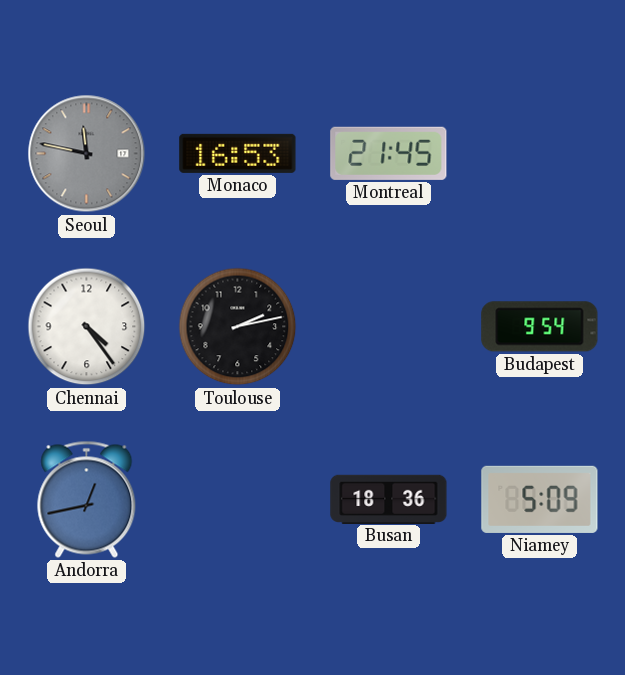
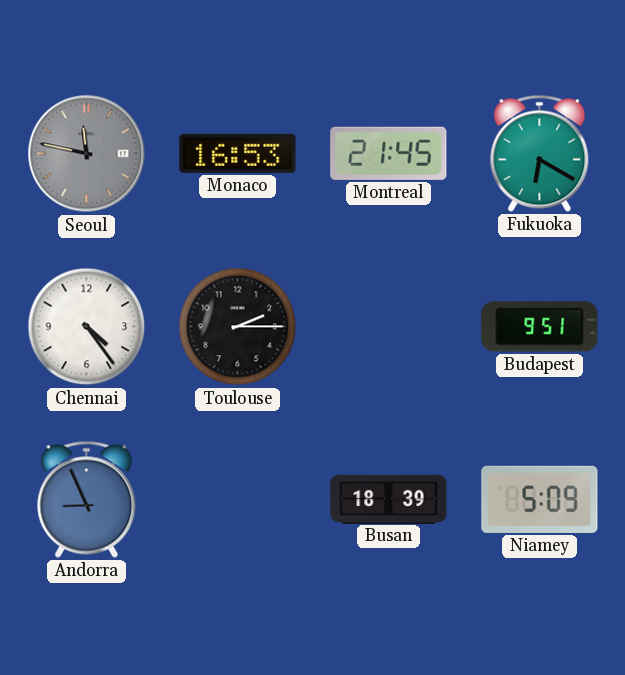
Fukuoka: none -> 6:20
Toulouse: 2:13 -> 2:15
Budapest: 9:54 -> 9:51
Andorra: 12:43 -> 8:56
Busan: 18:36 -> 18:39
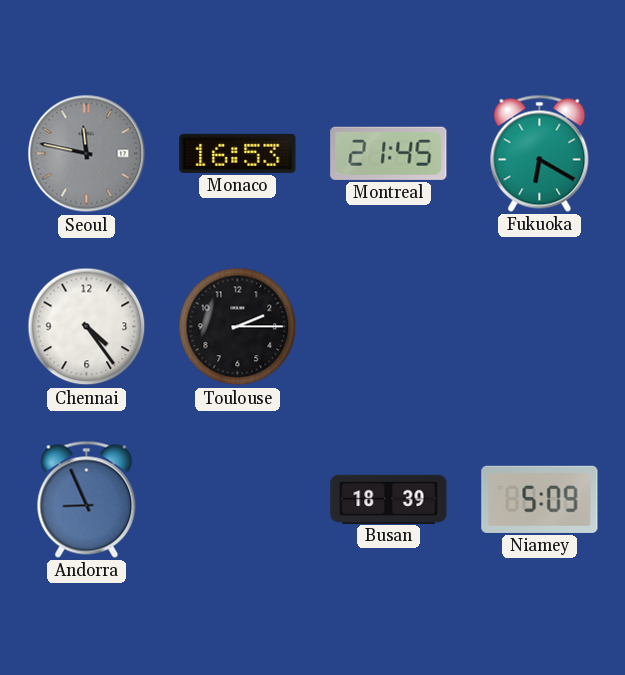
Budapest: 9:51 -> none
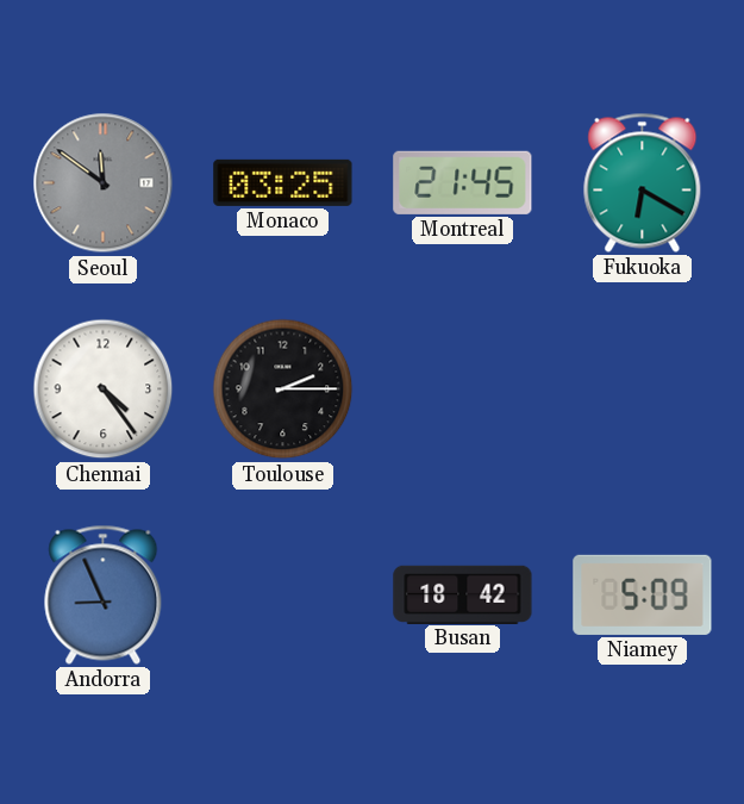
Seoul: 11:47 -> 11:51
Monaco: 16:53 -> 03:25
Busan: 18:39 -> 18:42
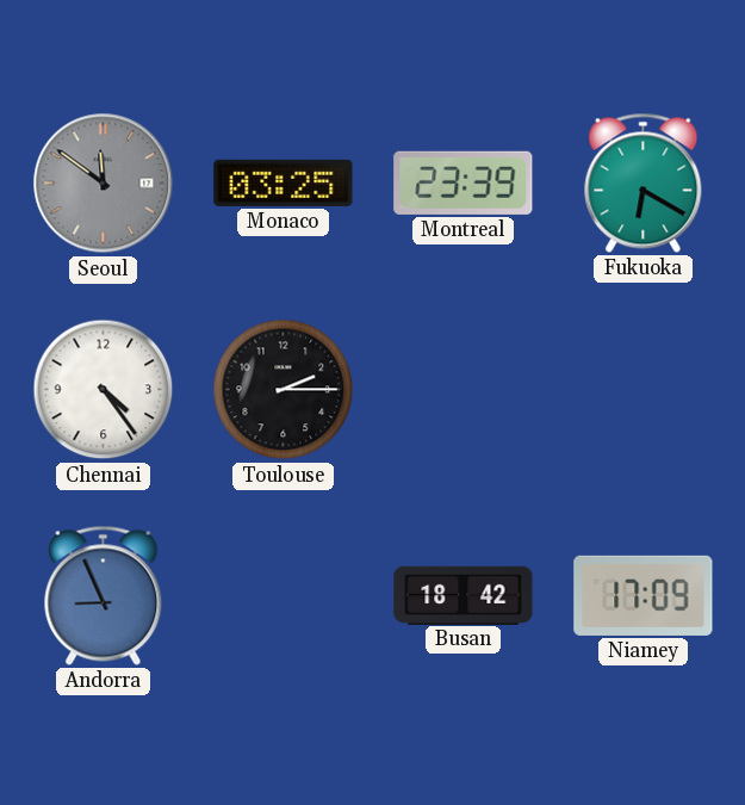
Montreal: 21:45 -> 23:39
Niamey: 5:09 -> 17:09
